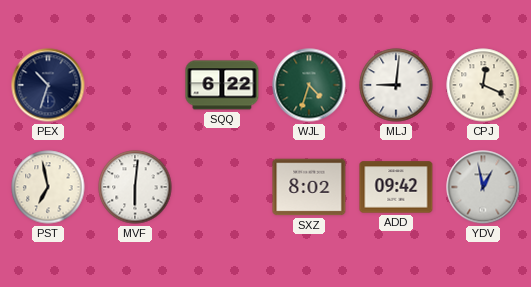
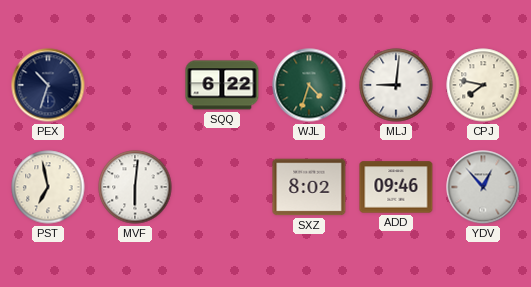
CPJ: 12:19 -> 7:47
ADD: 09:42 -> 09:46
YDV: 12:58 -> 12:53
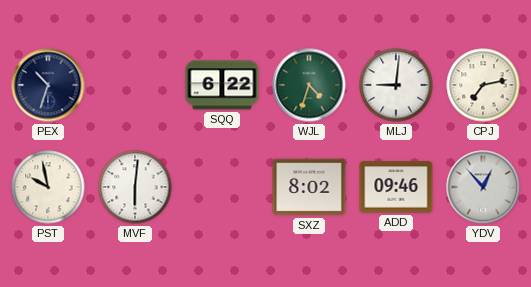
CPJ: 7:47 -> 7:13
PST: 6:58 -> 9:58
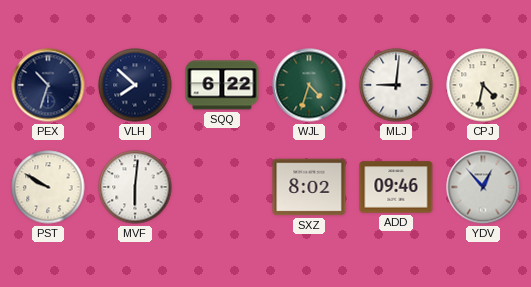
VLH: none -> 7:52
CPJ: 7:13 -> 4:32
PST: 9:58 -> 9:50
